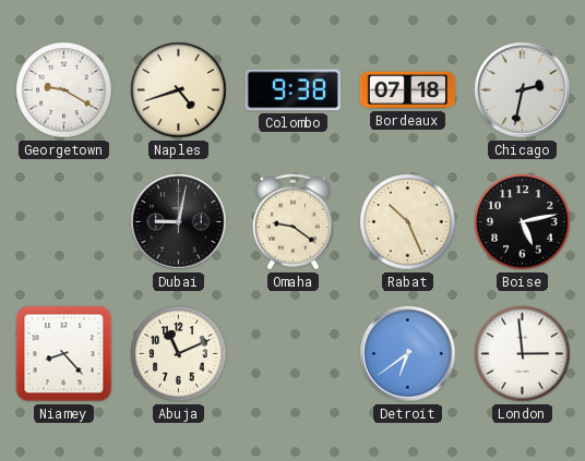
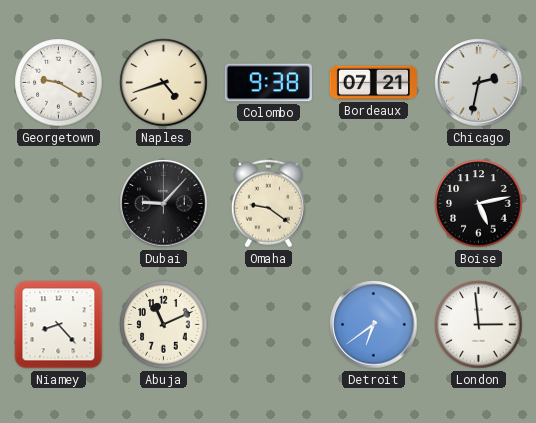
Bordeaux: 07:18 -> 07:21
Dubai: 9:02 -> 9:07
Rabat: 10:26 -> none
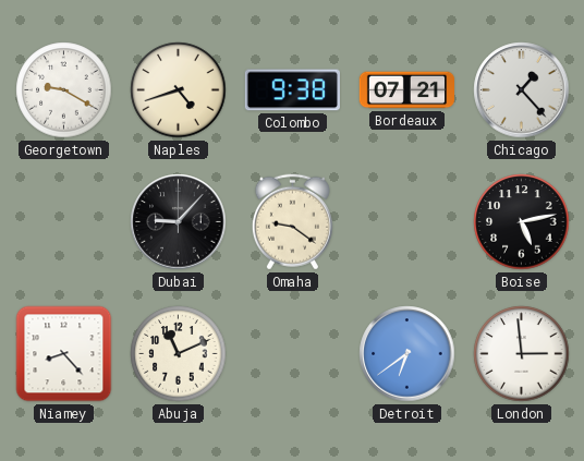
Chicago: 2:32 -> 1:23
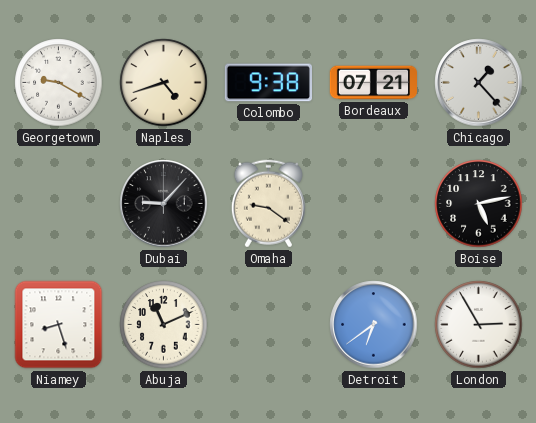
Niamey: 8:23 -> 8:27
London: 2:59 -> 2:55
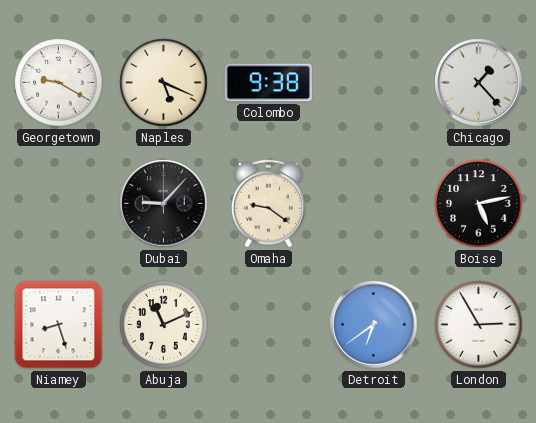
Naples: 4:42 -> 5:19
Bordeaux: 07:21 -> none
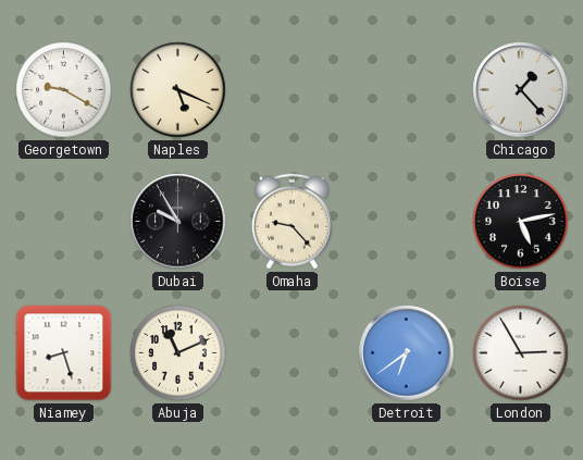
Colombo: 9:38 -> none
Dubai: 9:07 -> 9:55
Omaha: 9:21 -> 9:23
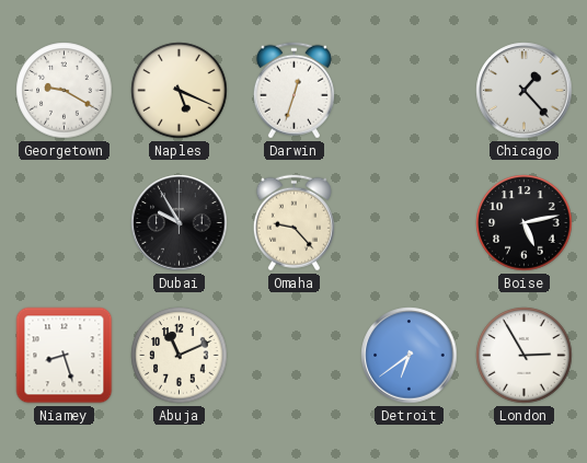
Darwin: none -> 12:33
